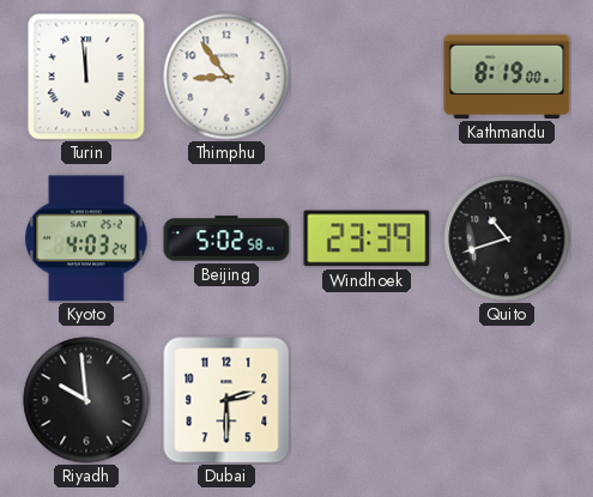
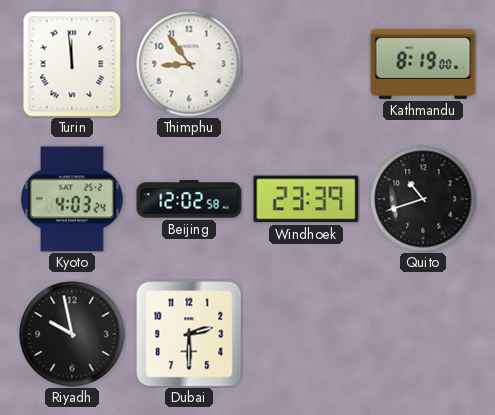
Beijing: 5:02 -> 12:02
Riyadh: 9:59 -> 9:58
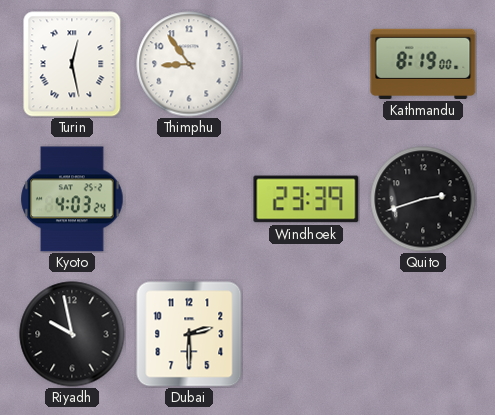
Turin: 11:59 -> 12:28
Beijing: 12:02 -> none
Quito: 10:42 -> 2:42
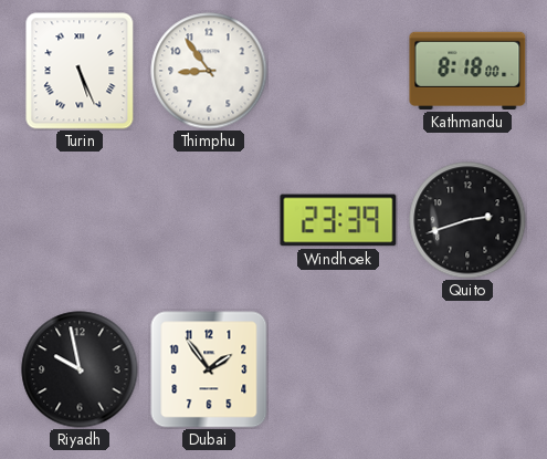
Turin: 12:28 -> 5:26
Kathmandu: 8:19 -> 8:18
Kyoto: 4:03 -> none
Dubai: 2:30 -> 1:54
